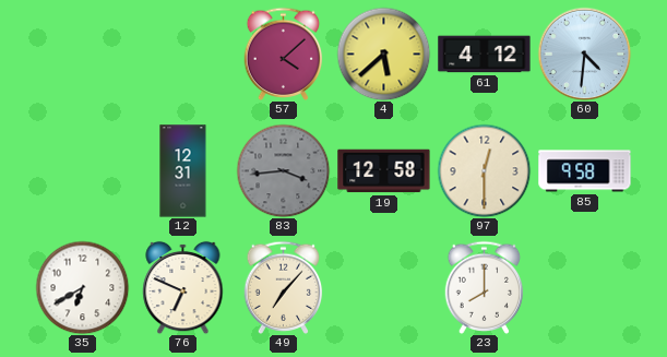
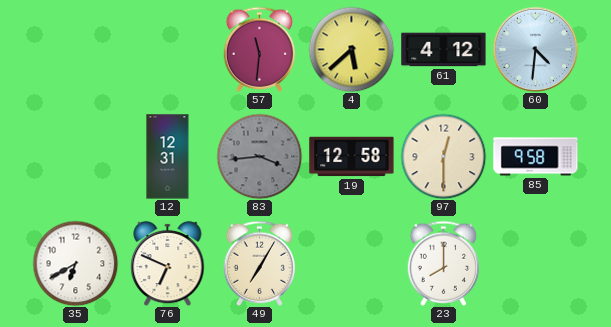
57: 4:08 -> 11:31
49: 7:07 -> 7:05
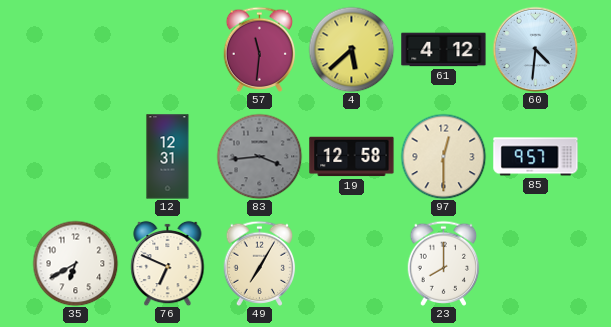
85: 9:58 -> 9:57
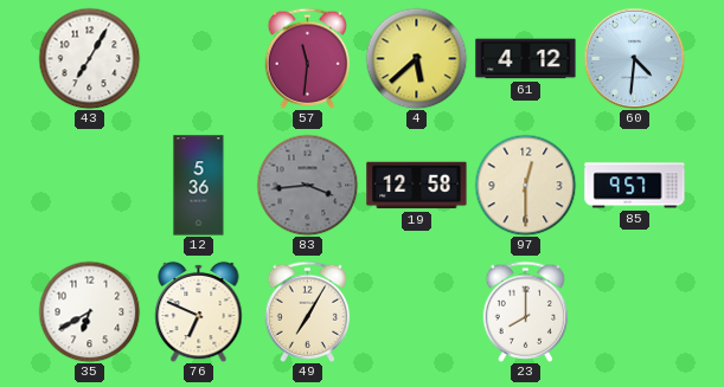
43: none -> 7:05
12: 12:31 -> 5:36
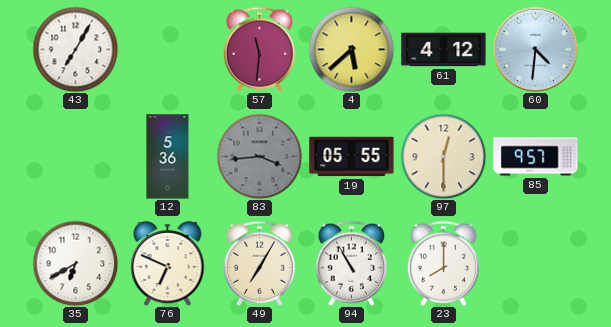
19: 12:58 -> 05:55
94: none -> 10:55
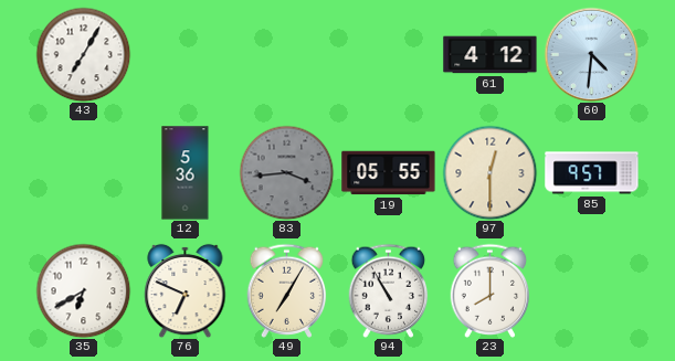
57: 11:31 -> none
4: 5:38 -> none
